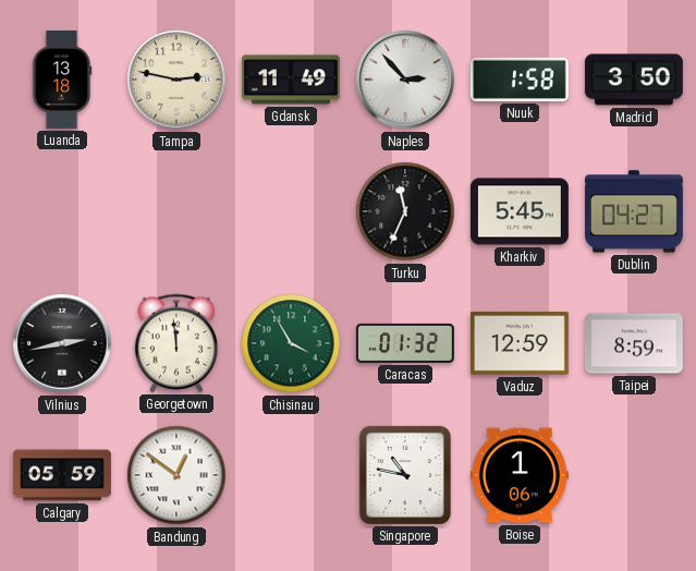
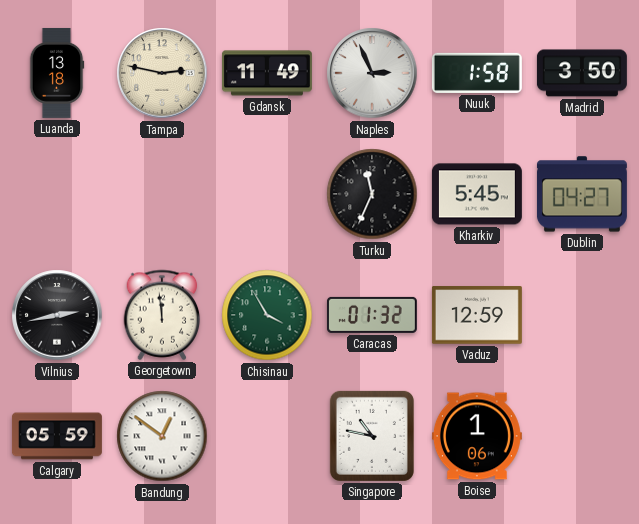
Naples: 2:53 -> 2:56
Taipei: 8:59 -> none
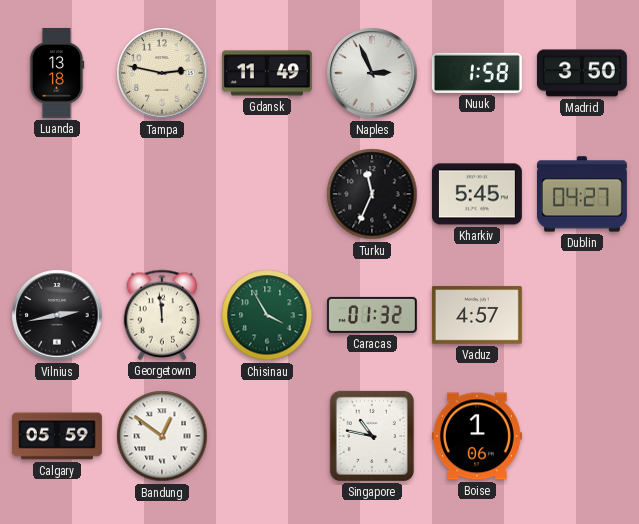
Vaduz: 12:59 -> 4:57
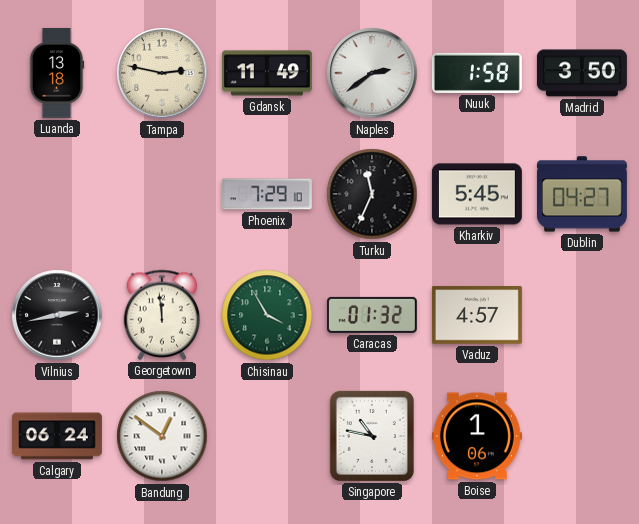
Naples: 2:56 -> 2:39
Phoenix: none -> 7:29
Calgary: 05:59 -> 06:24
